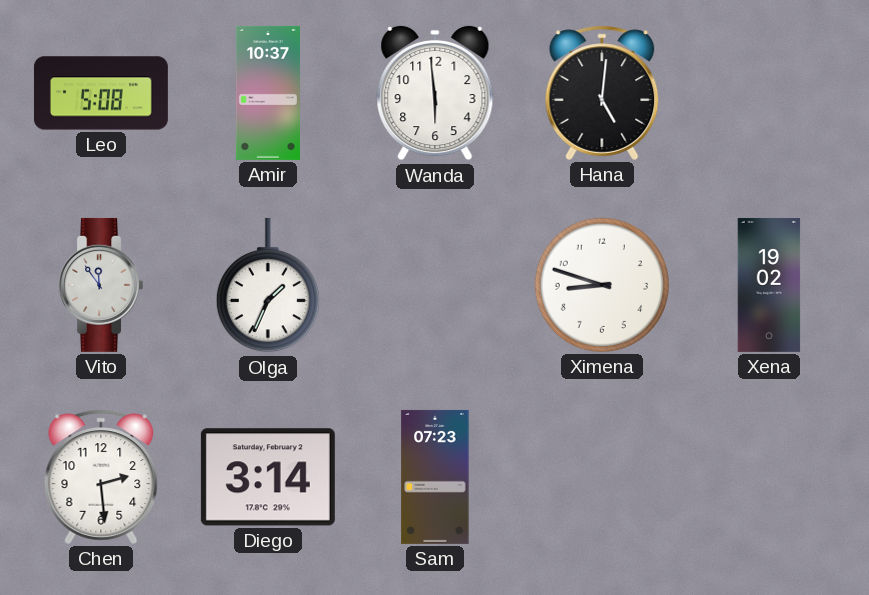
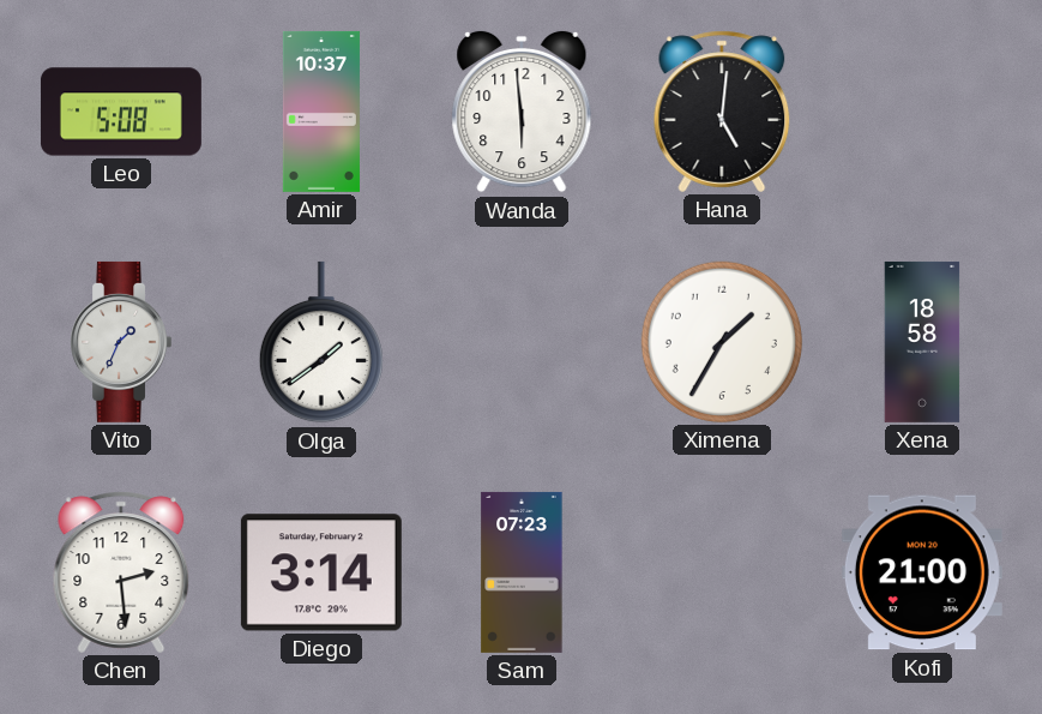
Vito: 11:54 -> 1:34
Olga: 1:34 -> 1:39
Ximena: 8:48 -> 1:35
Xena: 19:02 -> 18:58
Kofi: none -> 21:00
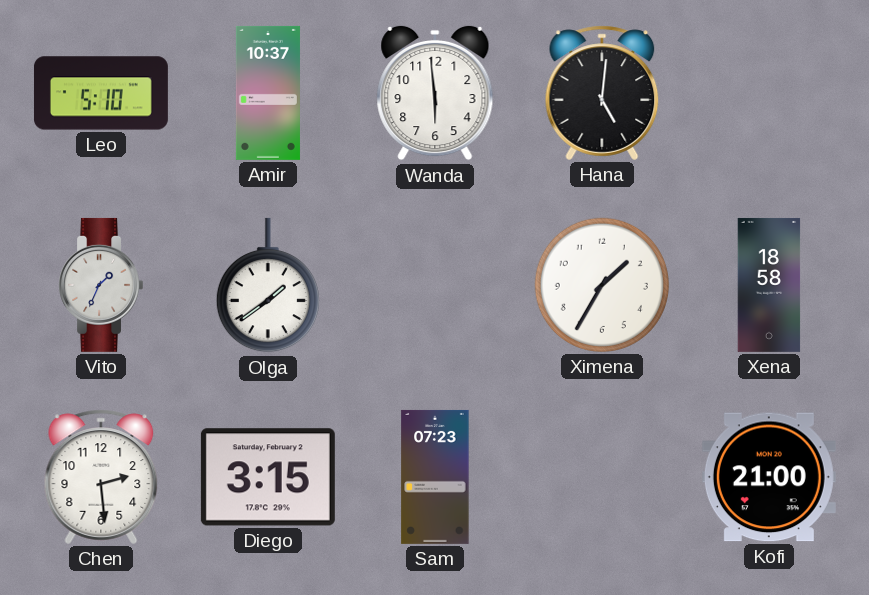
Leo: 5:08 -> 5:10
Diego: 3:14 -> 3:15
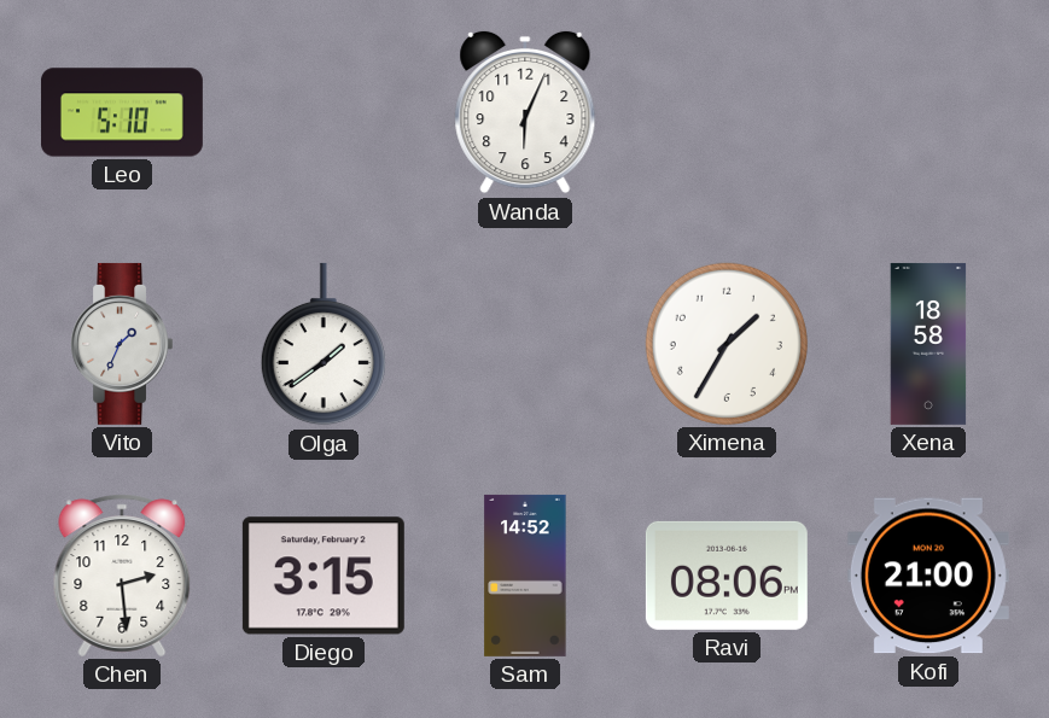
Amir: 10:37 -> none
Wanda: 5:59 -> 6:04
Hana: 5:01 -> none
Sam: 07:23 -> 14:52
Ravi: none -> 08:06
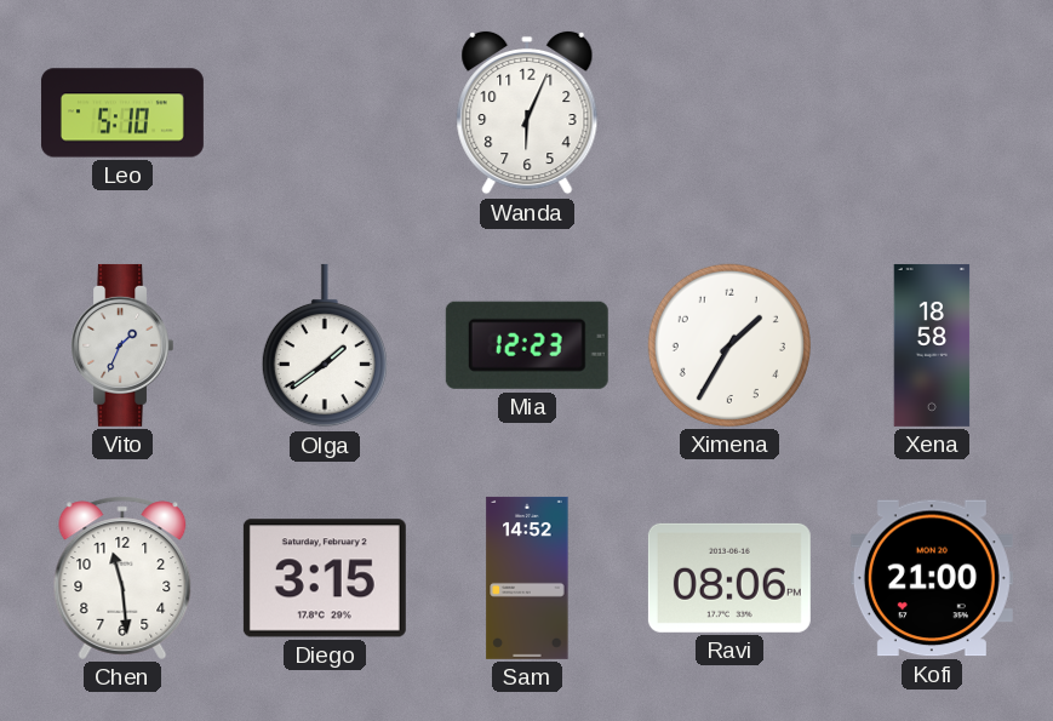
Mia: none -> 12:23
Chen: 2:29 -> 11:29
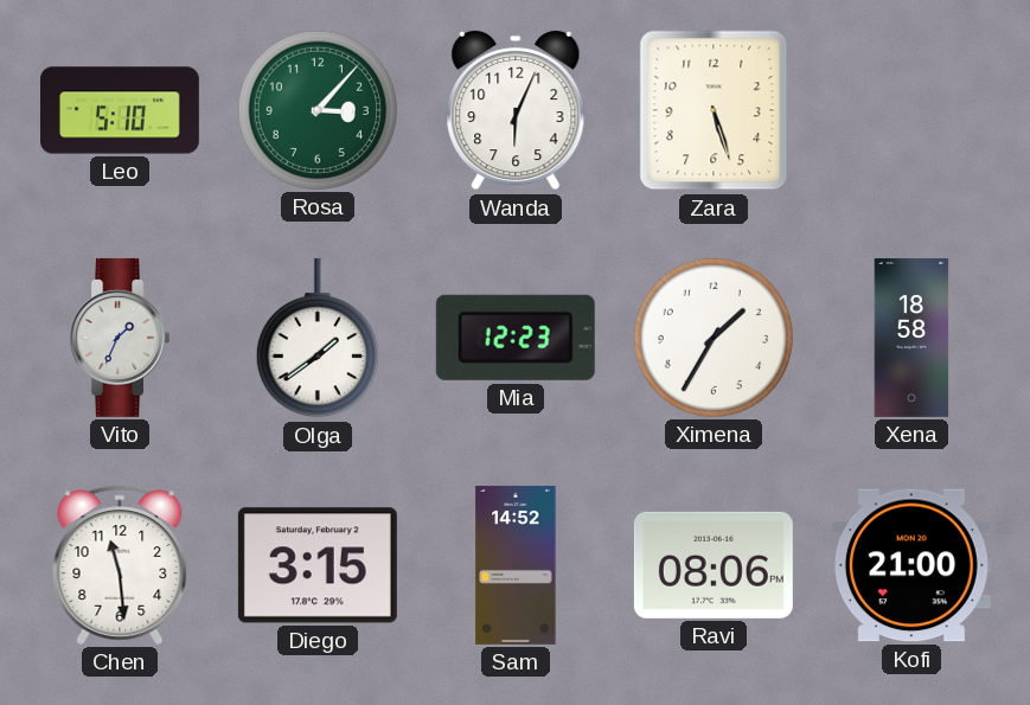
Rosa: none -> 3:07
Zara: none -> 5:27
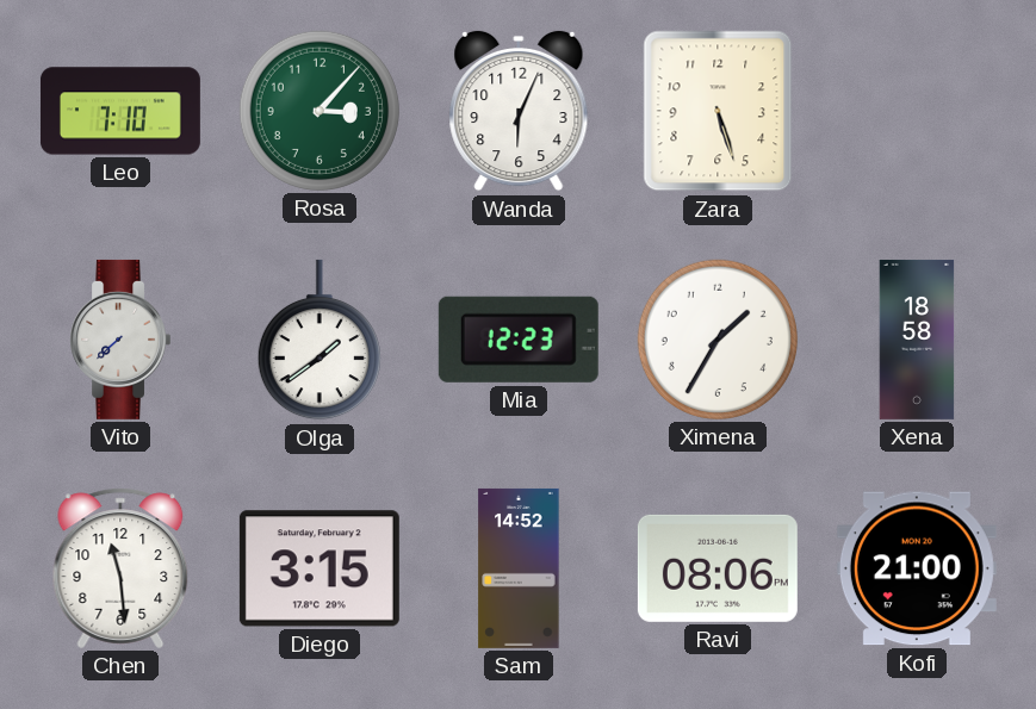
Leo: 5:10 -> 7:10
Vito: 1:34 -> 7:38
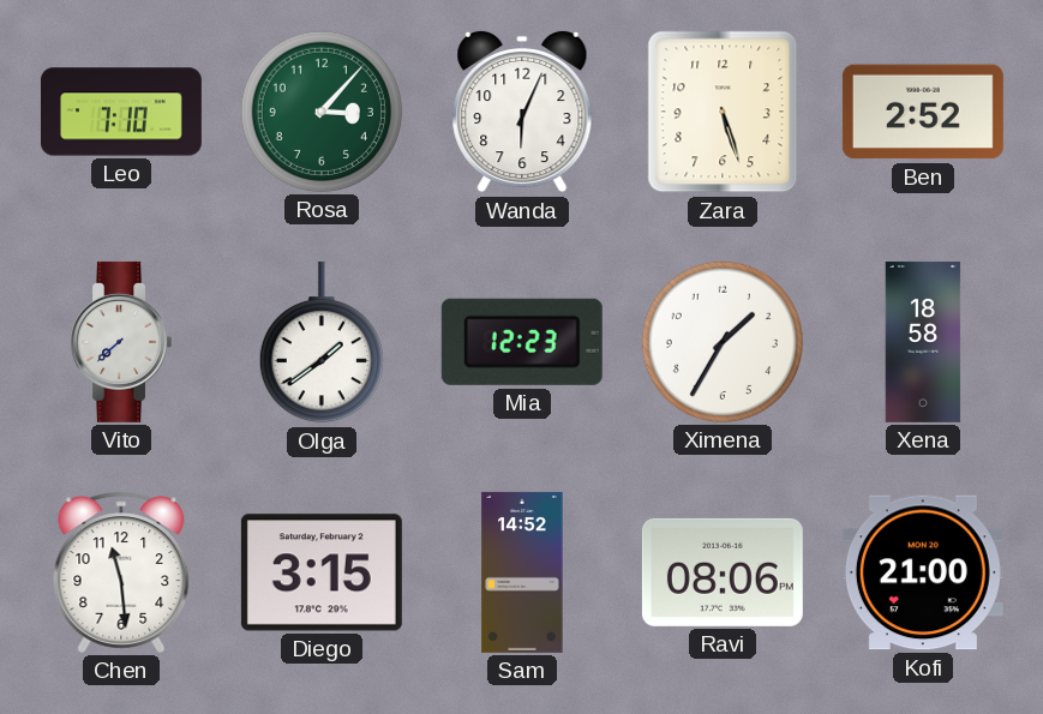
Ben: none -> 2:52
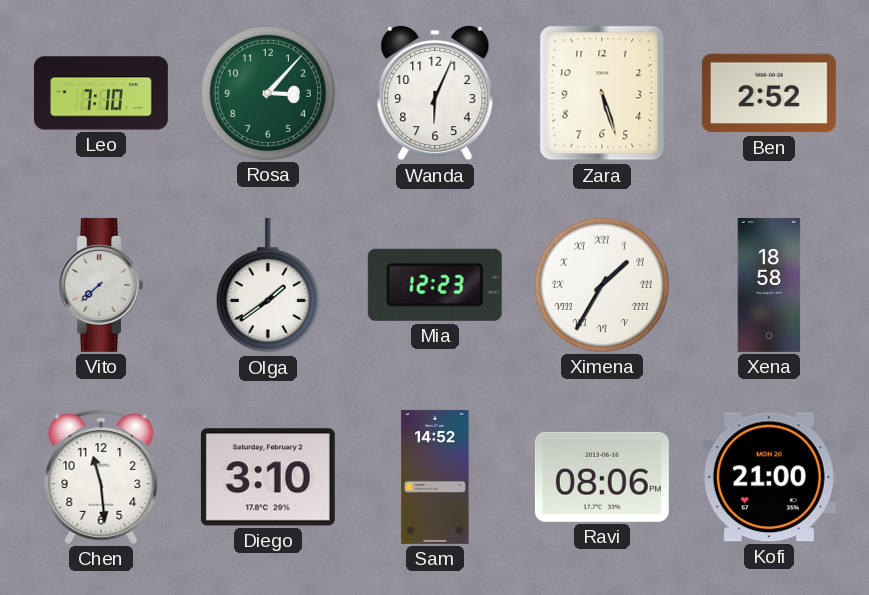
Ximena numerals: Arabic -> Roman
Diego: 3:15 -> 3:10
